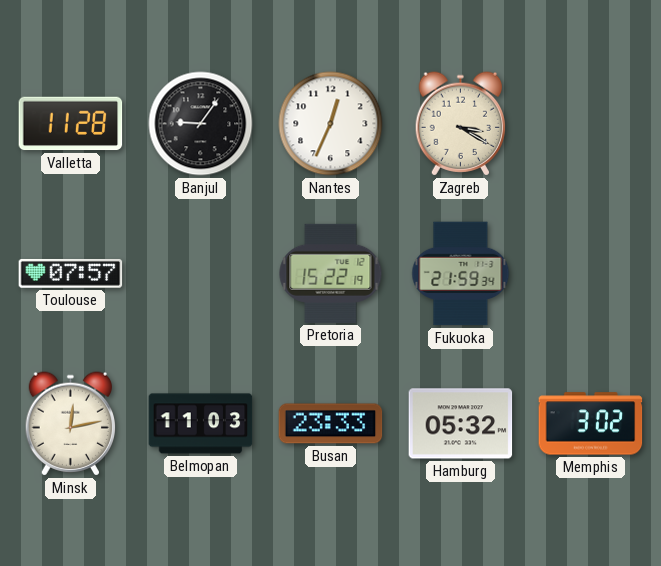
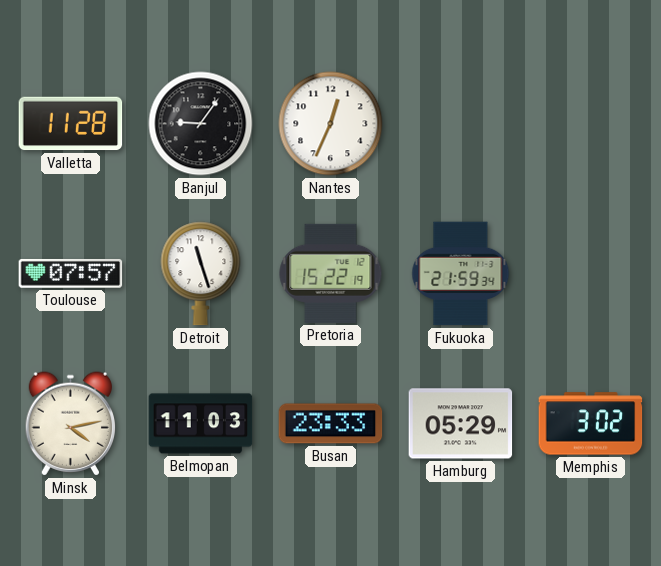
Zagreb: 3:20 -> none
Detroit: none -> 11:27
Minsk: 12:13 -> 4:13
Hamburg: 05:32 -> 05:29
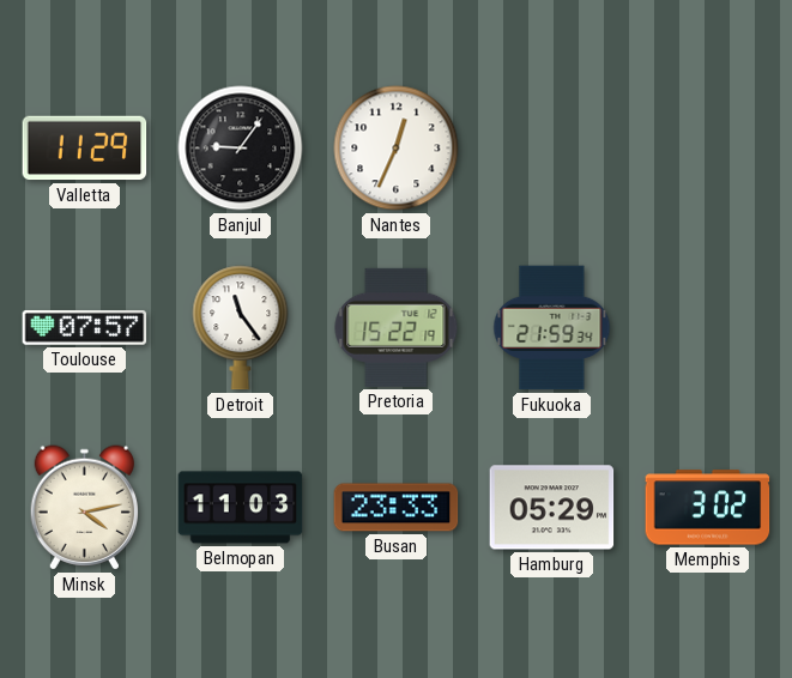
Valletta: 11:28 -> 11:29
Detroit: 11:27 -> 11:24
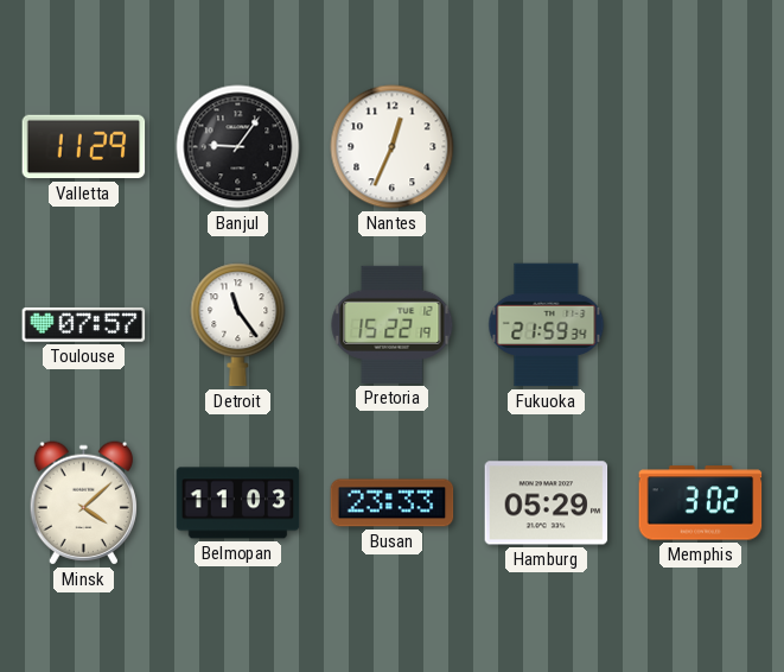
Minsk: 4:13 -> 4:08
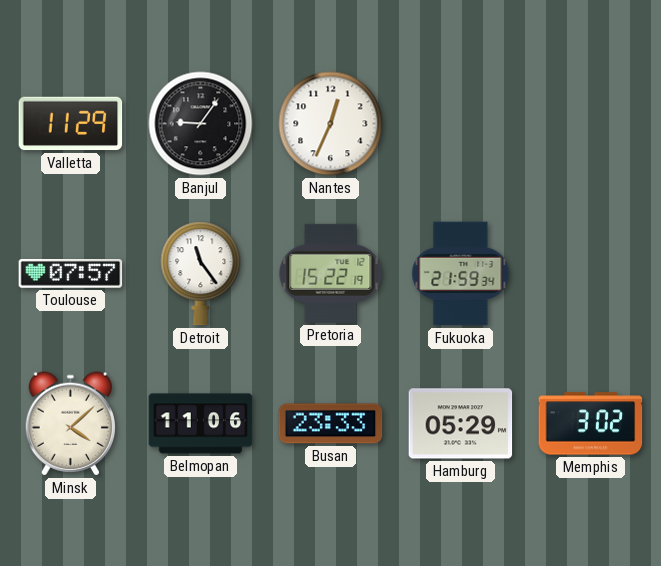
Belmopan: 11:03 -> 11:06
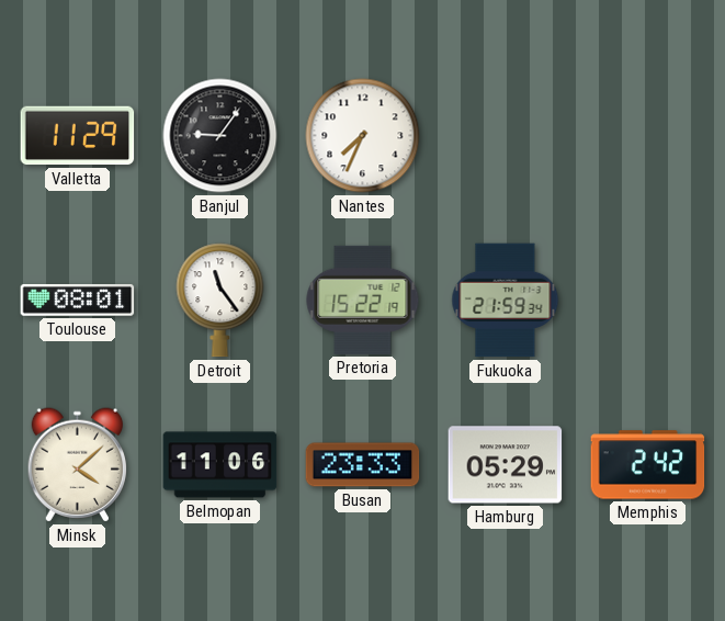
Nantes: 12:34 -> 7:34
Toulouse: 07:57 -> 08:01
Memphis: 3:02 -> 2:42
